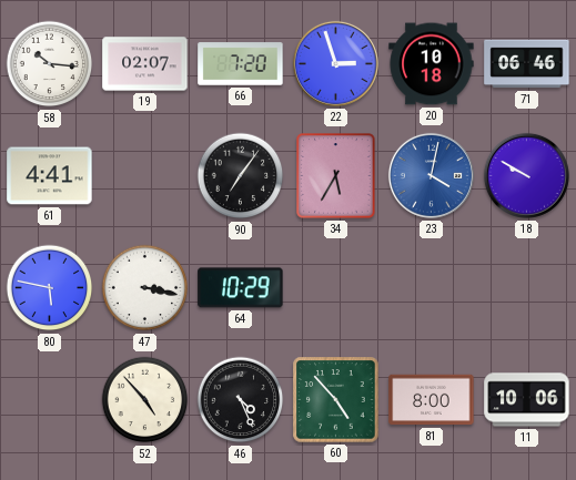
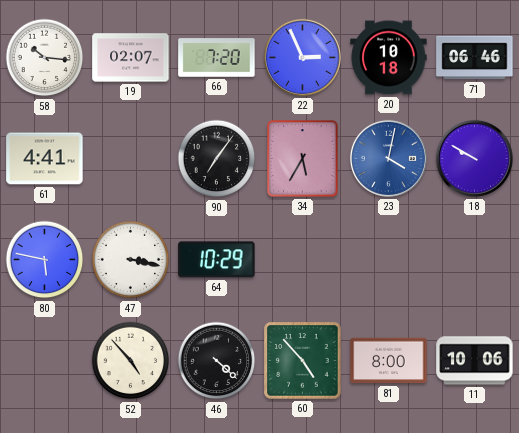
22: 2:57 -> 2:56
46: 4:26 -> 4:22
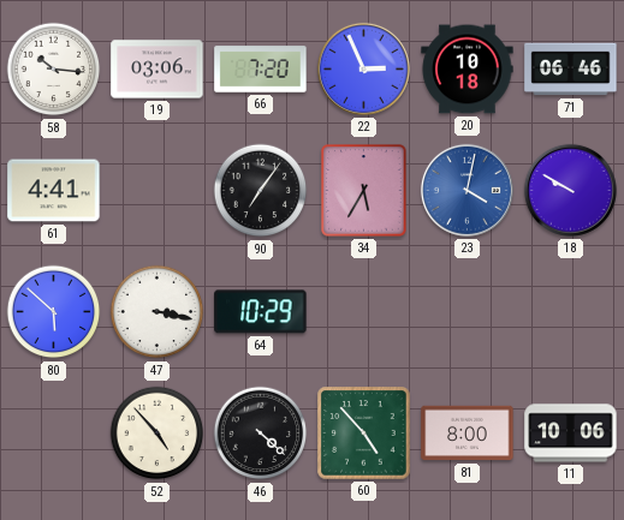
19: 02:07 -> 03:06
80: 5:47 -> 5:52
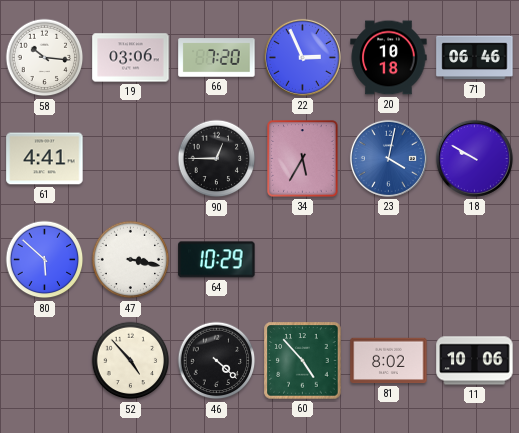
90: 7:06 -> 12:45
81: 8:00 -> 8:02
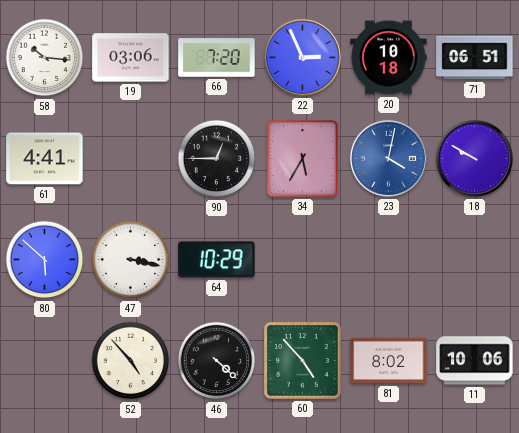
71: 06:46 -> 06:51
